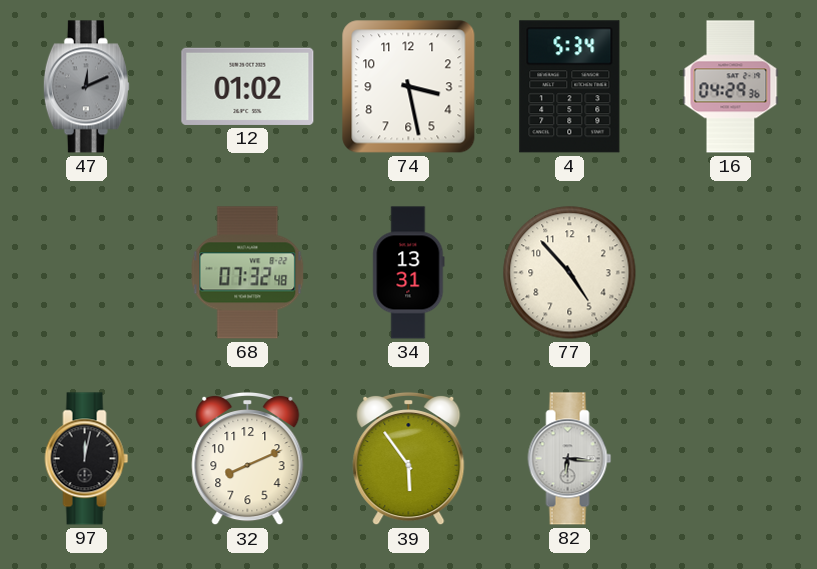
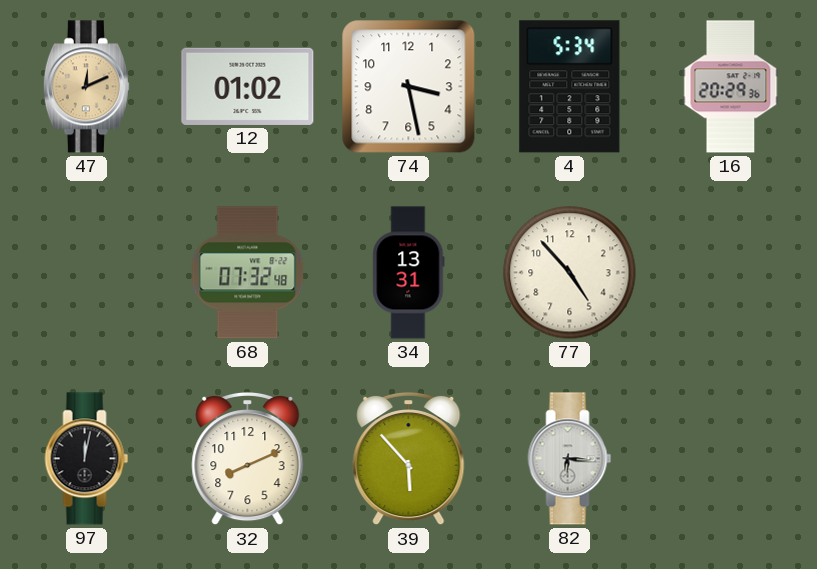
47 dial: grey -> champagne
16: 04:29 -> 20:29
39: 5:54 -> 5:53
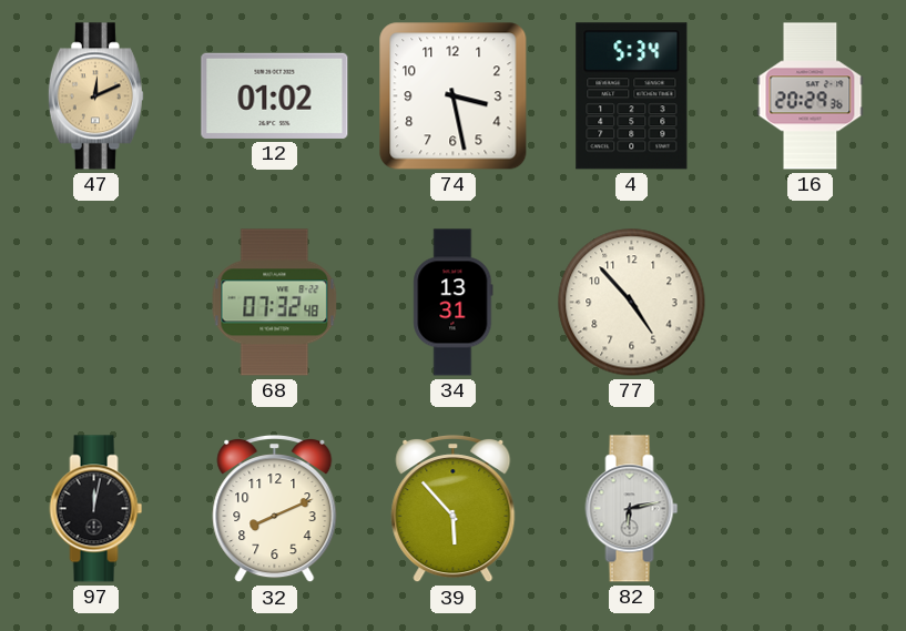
82: 6:16 -> 6:13
